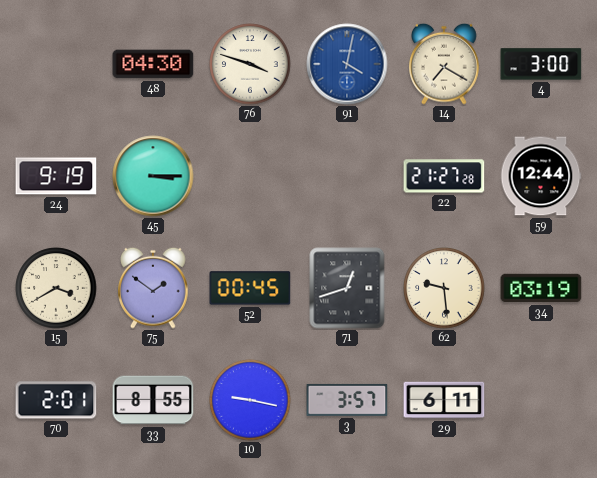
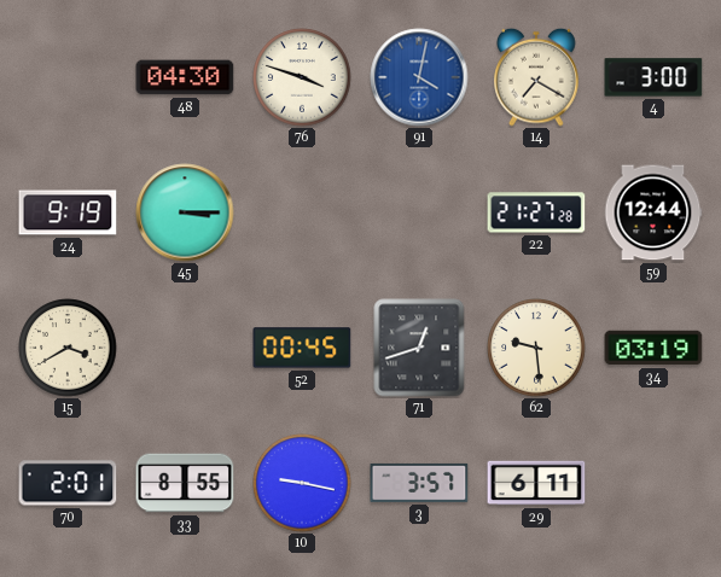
75: 1:51 -> none
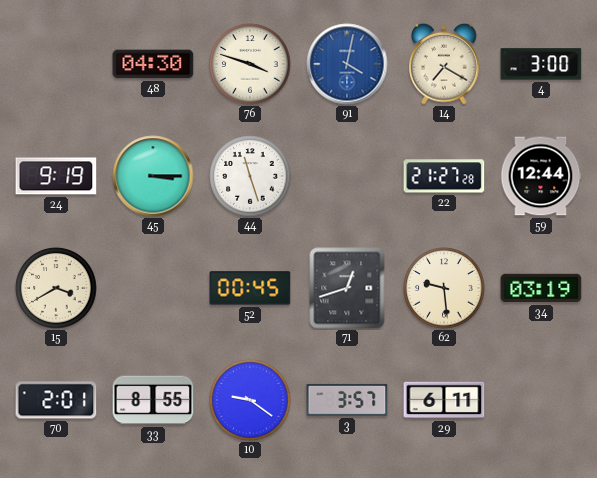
44: none -> 11:27
10: 9:17 -> 9:21
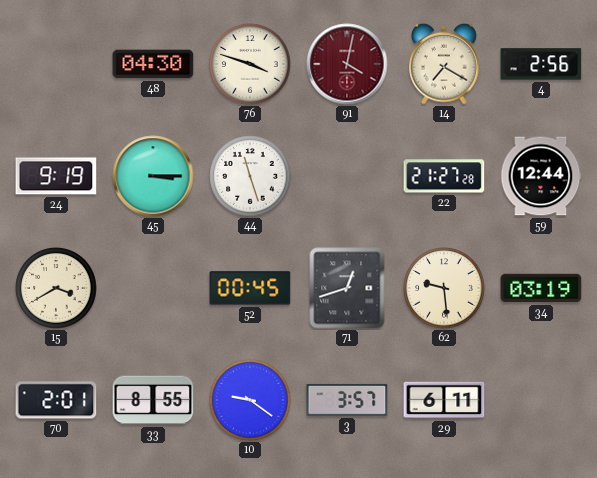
91 dial: blue -> burgundy
4: 3:00 -> 2:56
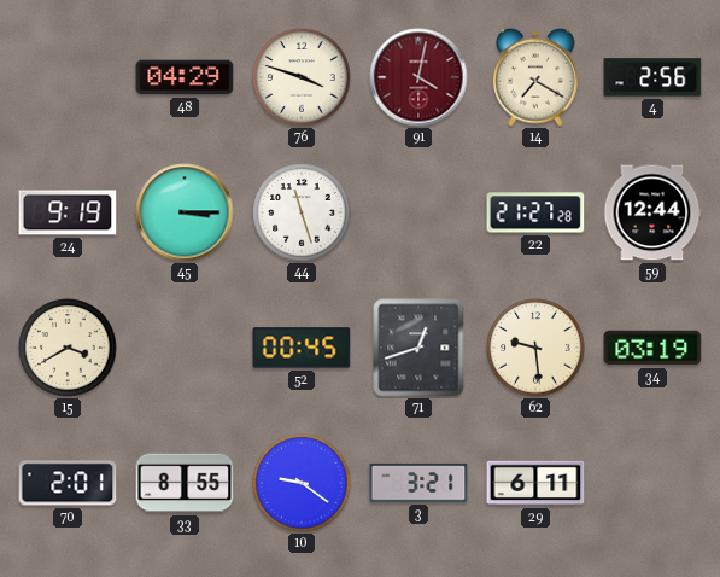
48: 04:30 -> 04:29
3: 3:57 -> 3:21
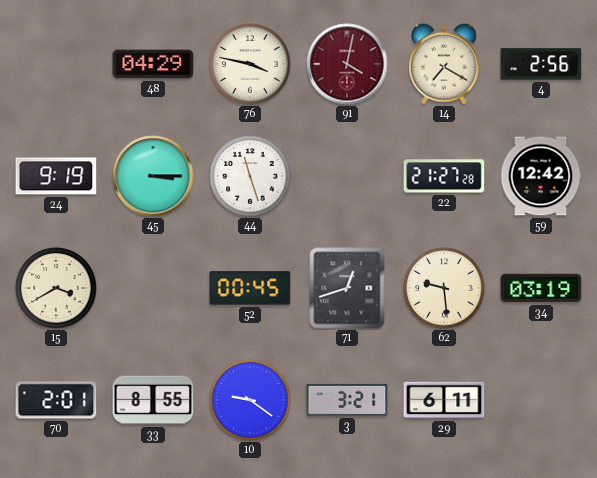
76: 3:48 -> 3:47
59: 12:44 -> 12:42
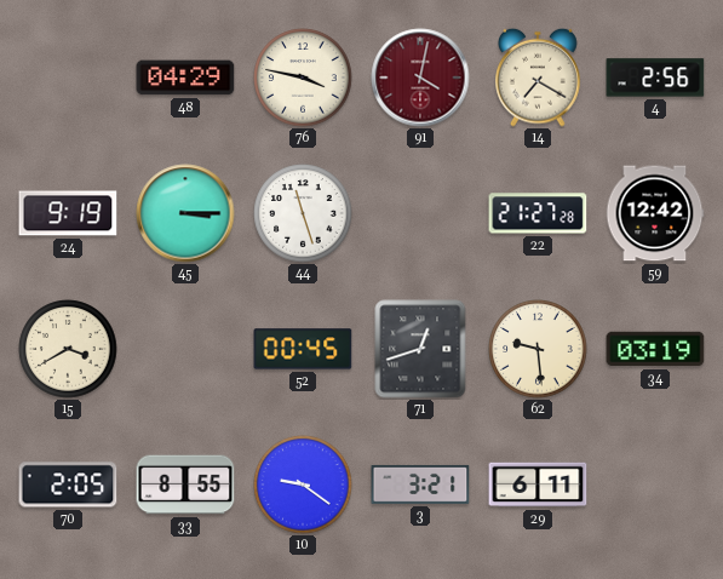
70: 2:01 -> 2:05
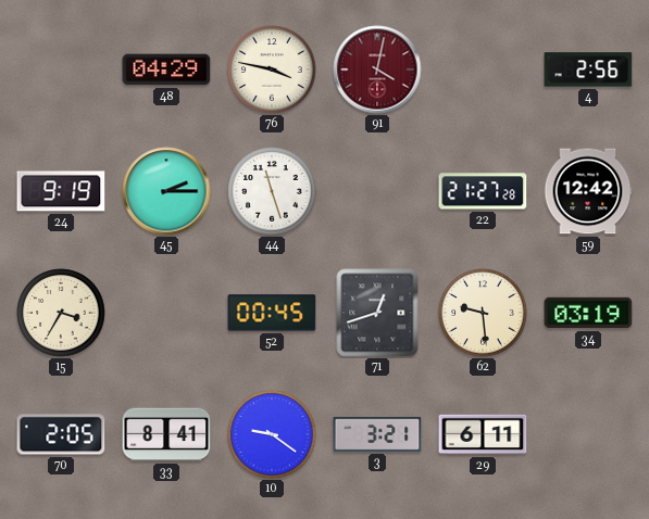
14: 7:20 -> none
45: 3:15 -> 2:15
15: 3:40 -> 3:35
33: 8:55 -> 8:41
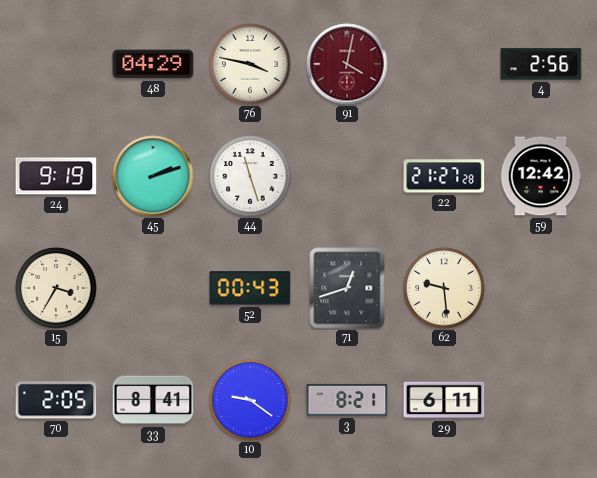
45: 2:15 -> 2:12
52: 00:45 -> 00:43
34: 03:19 -> none
3: 3:21 -> 8:21
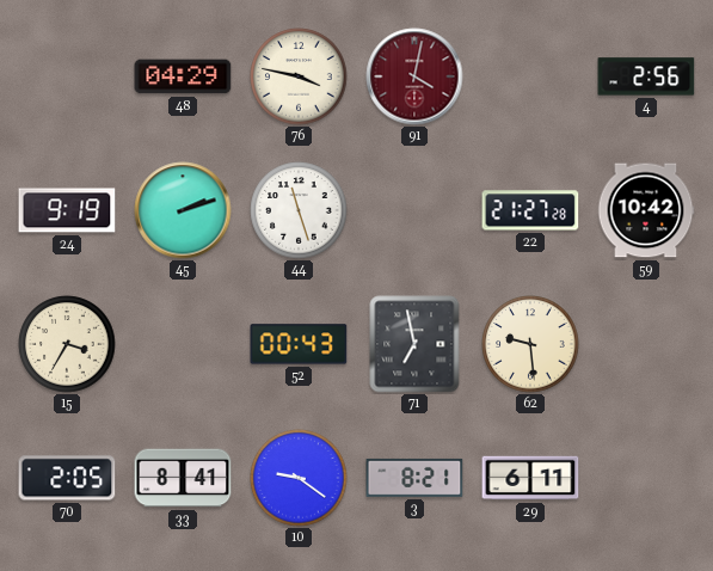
59: 12:42 -> 10:42
71: 12:42 -> 6:58
